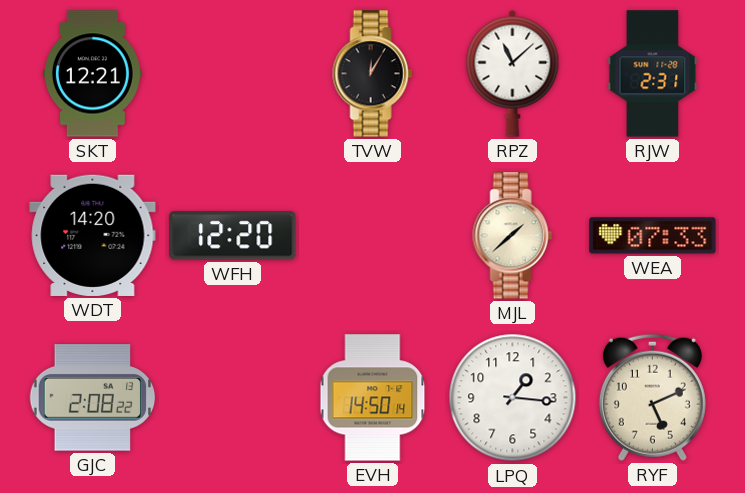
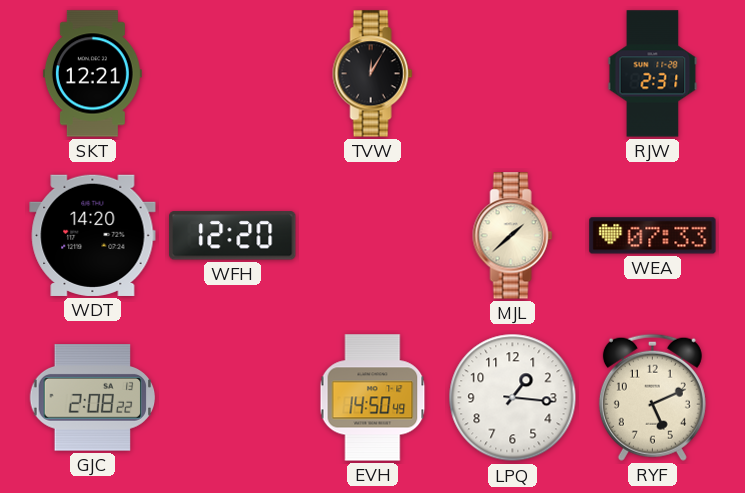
RPZ: 11:08 -> none
EVH: 14:50:14 -> 14:50:49
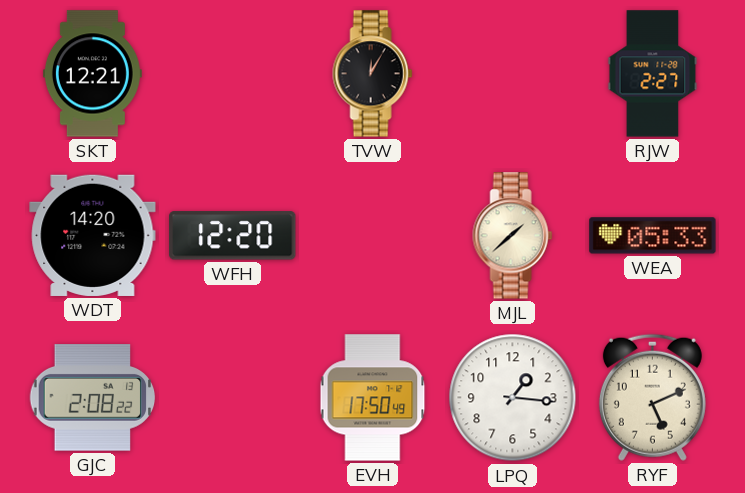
RJW: 2:31 -> 2:27
WEA: 07:33 -> 05:33
EVH: 14:50 -> 17:50
